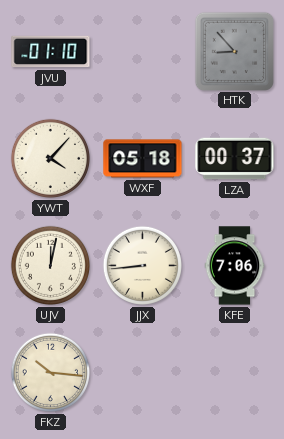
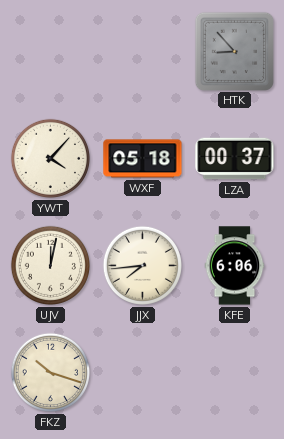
JVU: 01:10 -> none
JJX: 8:44 -> 7:44
KFE: 7:06 -> 6:06
FKZ: 10:16 -> 10:18
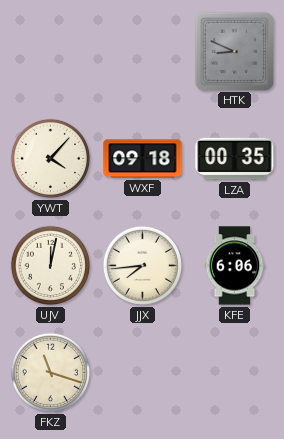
HTK: 8:53 -> 8:49
WXF: 05:18 -> 09:18
LZA: 00:37 -> 00:35
FKZ: 10:18 -> 11:18
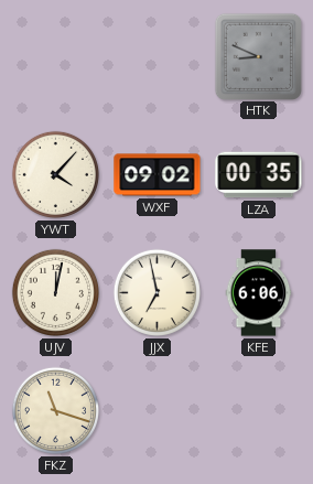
WXF: 09:18 -> 09:02
JJX: 7:44 -> 6:58
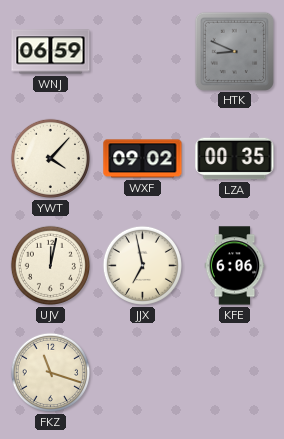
WNJ: none -> 06:59
